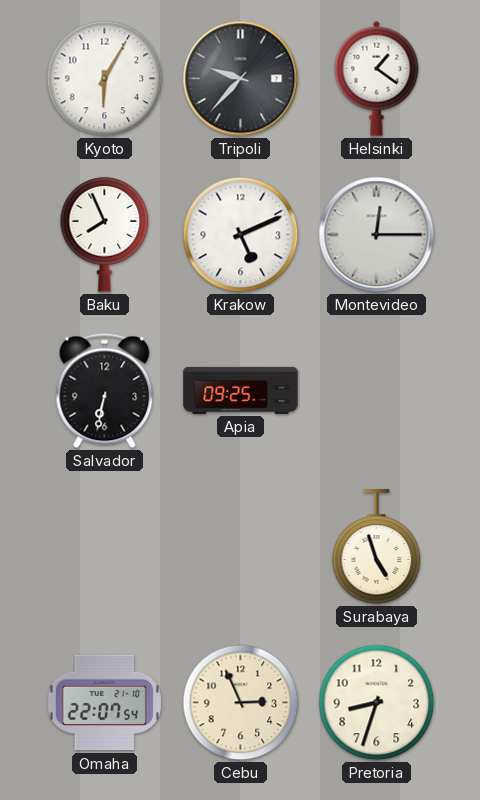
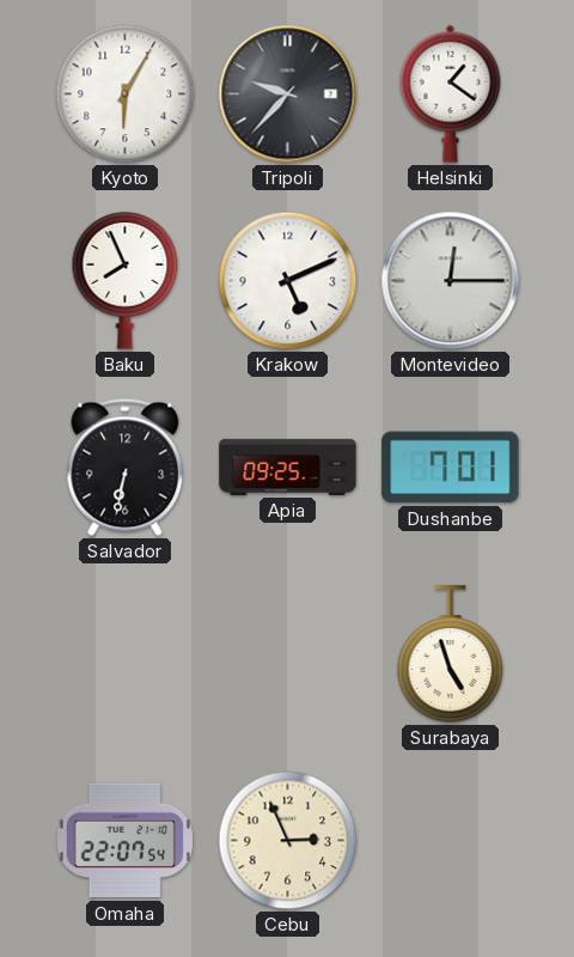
Dushanbe: none -> 7:01
Pretoria: 8:33 -> none
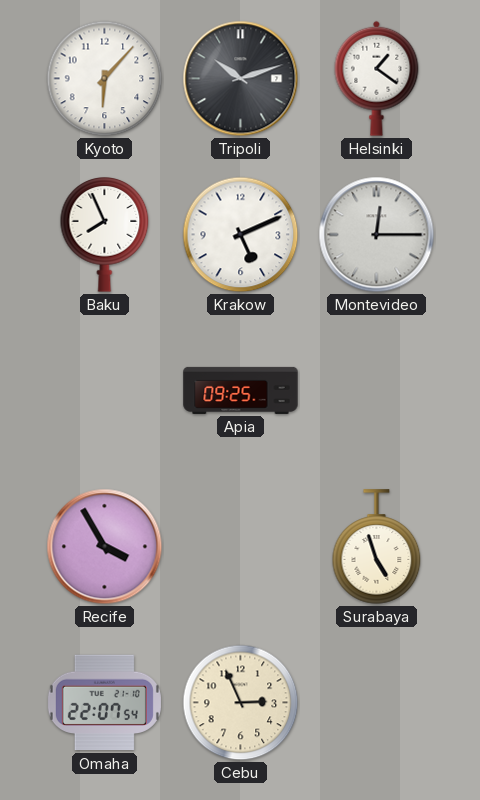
Kyoto: 6:05 -> 6:07
Tripoli: 9:37 -> 10:12
Salvador: 6:32 -> none
Dushanbe: 7:01 -> none
Recife: none -> 3:55
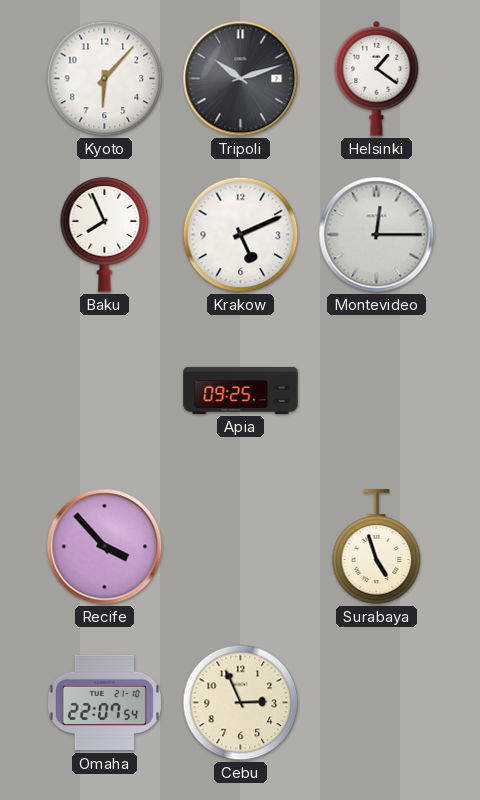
Recife: 3:55 -> 3:53
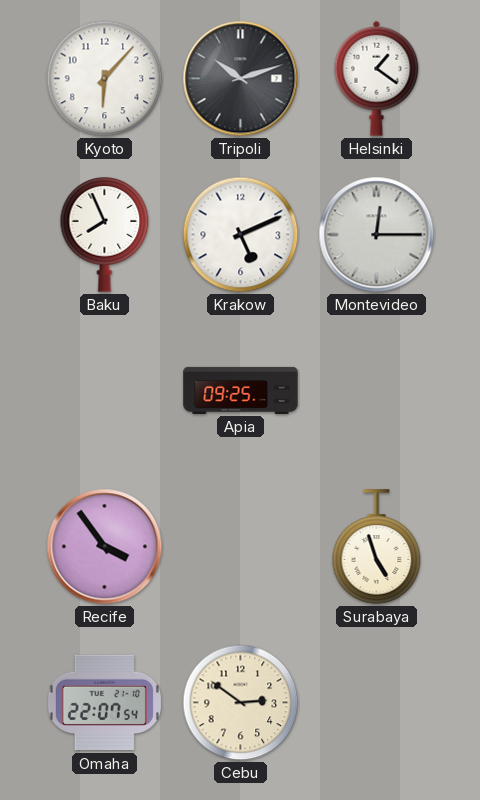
Recife: 3:53 -> 3:54
Cebu: 2:56 -> 2:51
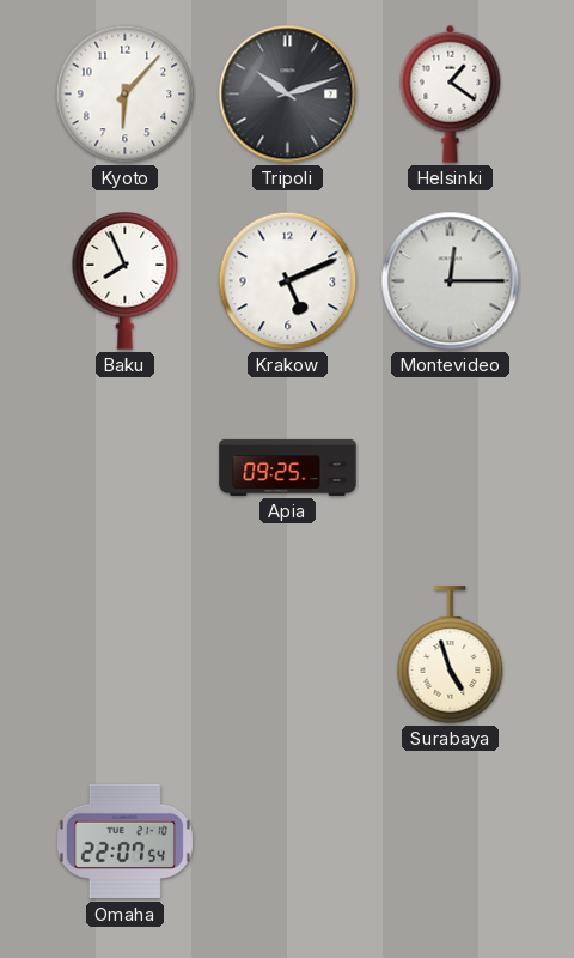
Recife: 3:54 -> none
Cebu: 2:51 -> none
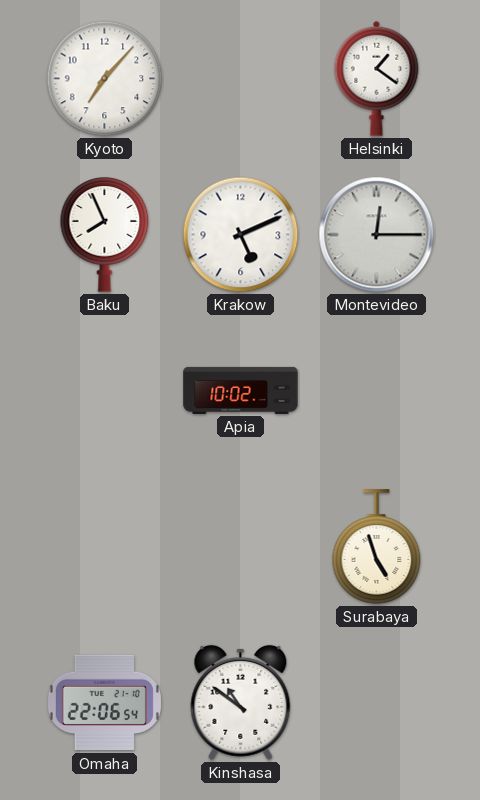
Kyoto: 6:07 -> 7:07
Tripoli: 10:12 -> none
Apia: 09:25 -> 10:02
Omaha: 22:07 -> 22:06
Kinshasa: none -> 10:51
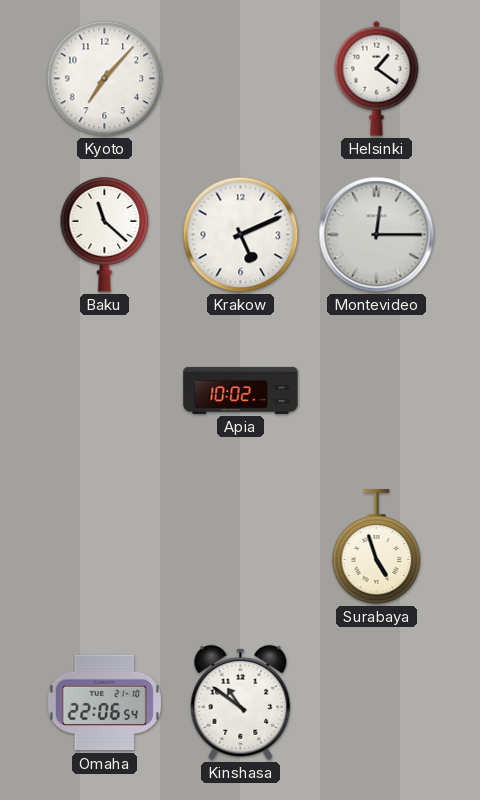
Baku: 7:56 -> 11:22
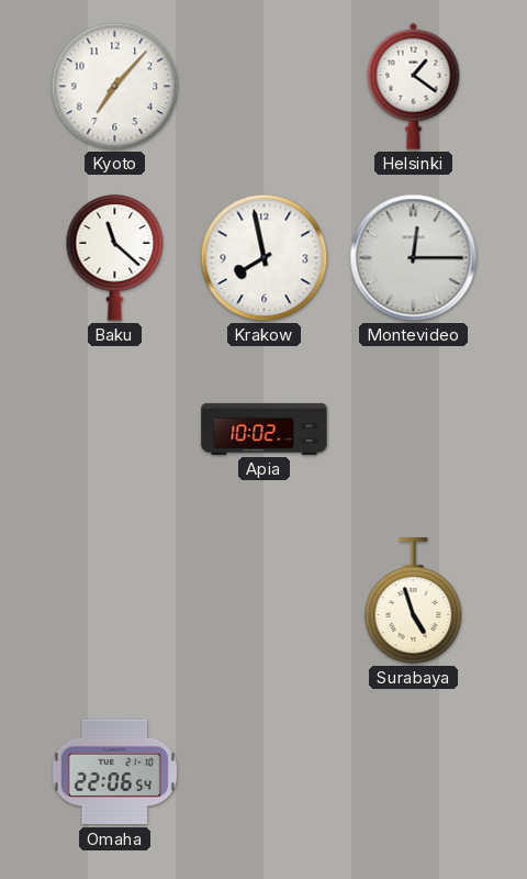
Krakow: 5:11 -> 7:58
Kinshasa: 10:51 -> none
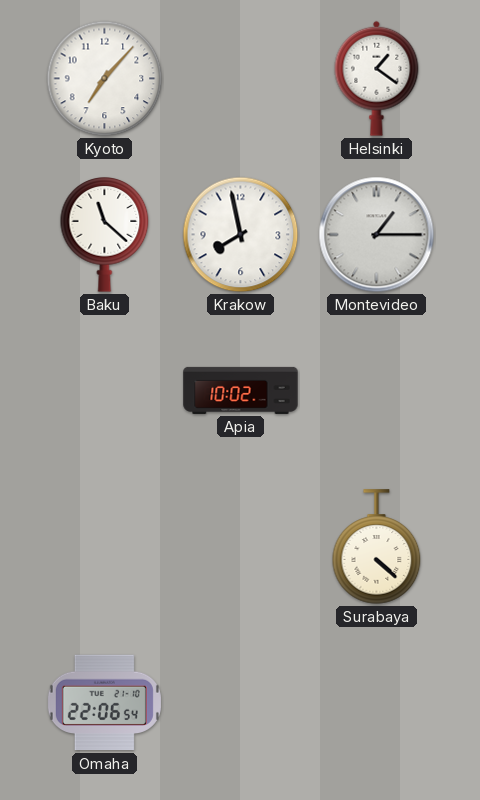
Montevideo: 12:15 -> 1:15
Surabaya: 4:57 -> 4:22
